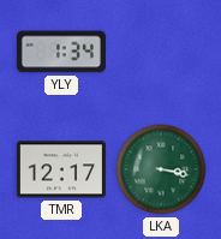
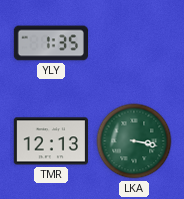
YLY: 1:34 -> 1:35
TMR: 12:17 -> 12:13
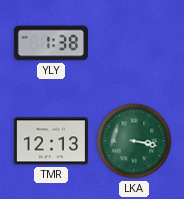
YLY: 1:35 -> 1:38
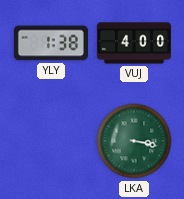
VUJ: none -> 4:00
TMR: 12:13 -> none
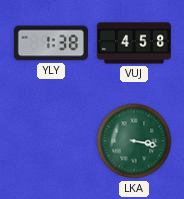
VUJ: 4:00 -> 4:58
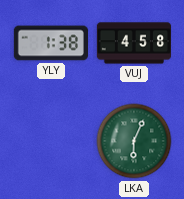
LKA: 3:17 -> 6:04
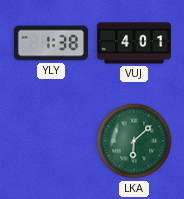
VUJ: 4:58 -> 4:01
LKA: 6:04 -> 6:08
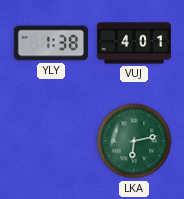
LKA: 6:08 -> 6:13
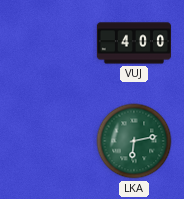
YLY: 1:38 -> none
VUJ: 4:01 -> 4:00
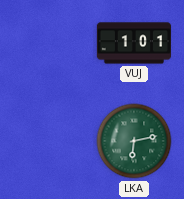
VUJ: 4:00 -> 1:01
